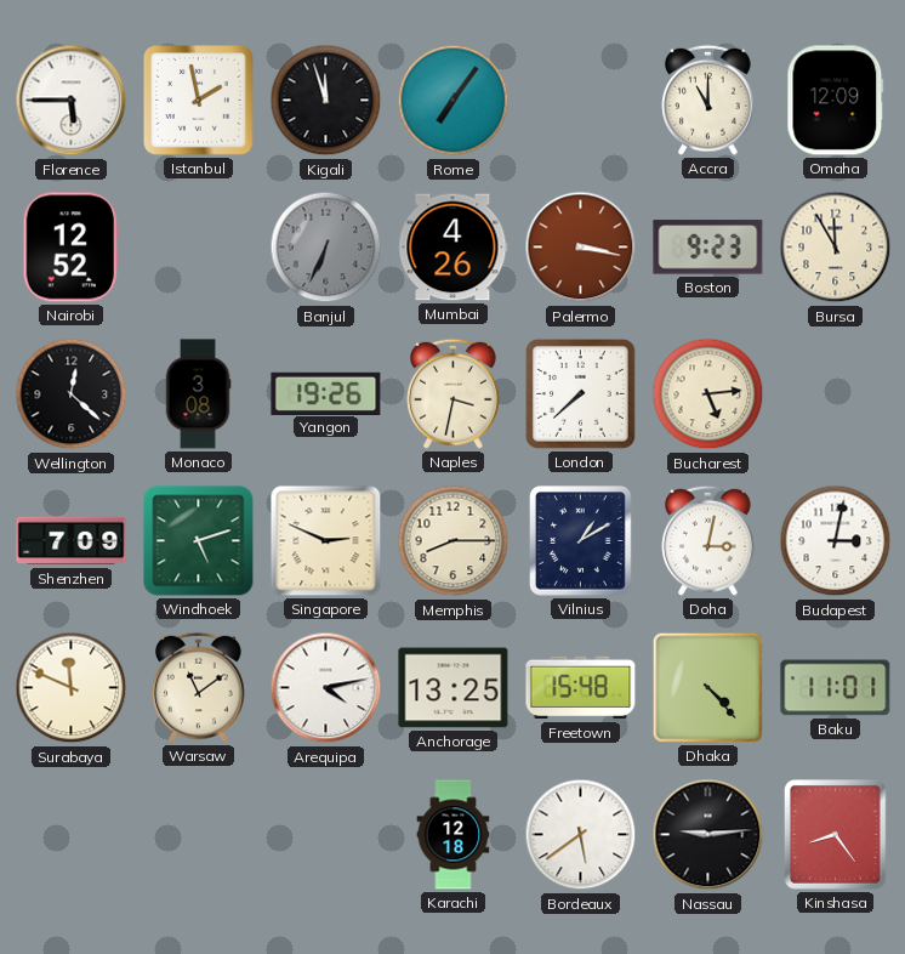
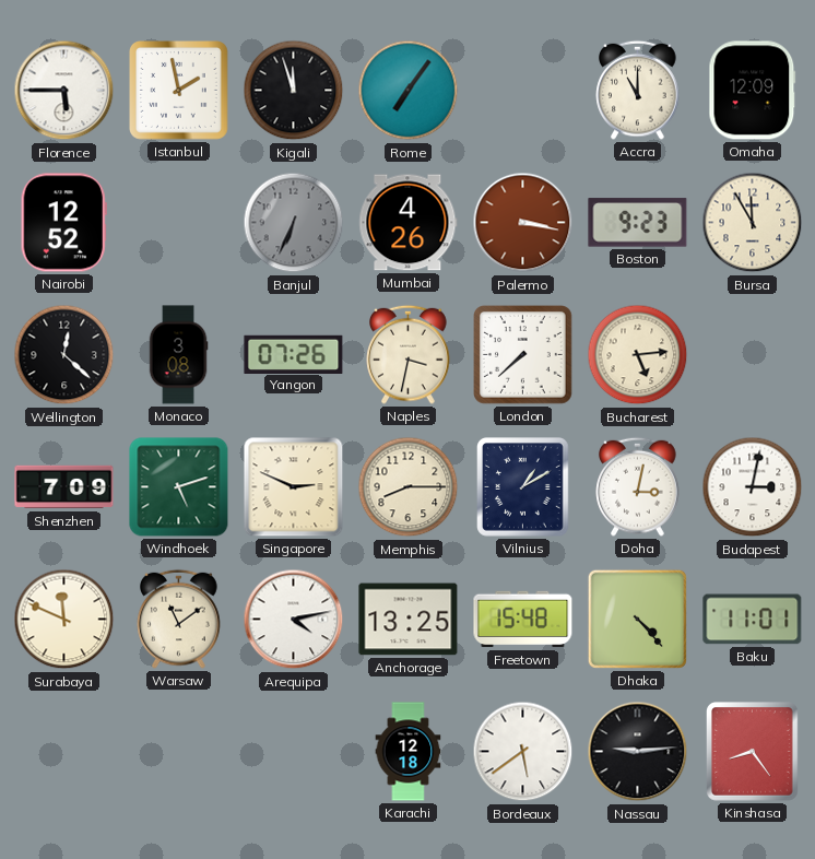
Yangon: 19:26 -> 07:26
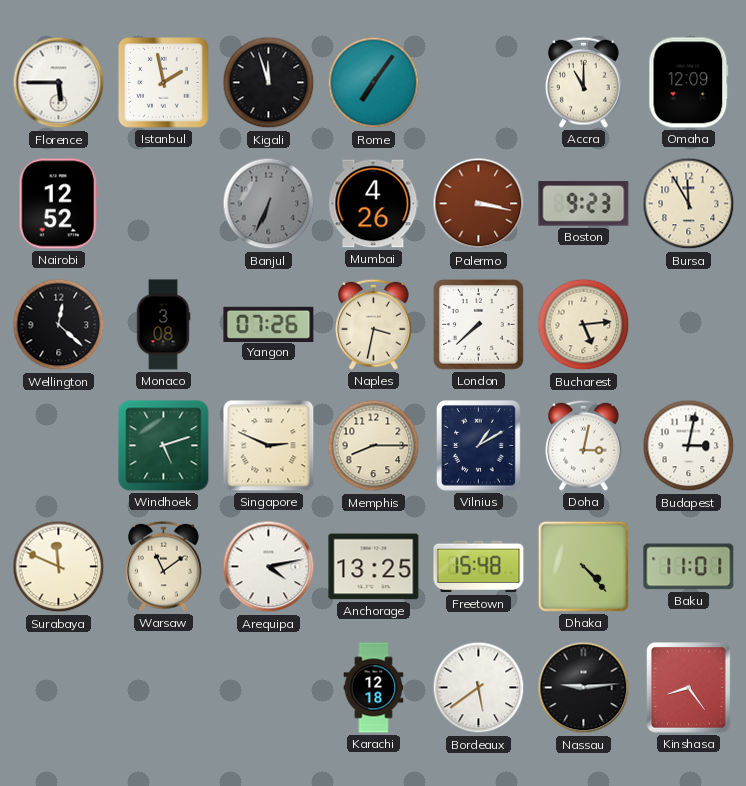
Shenzhen: 7:09 -> none
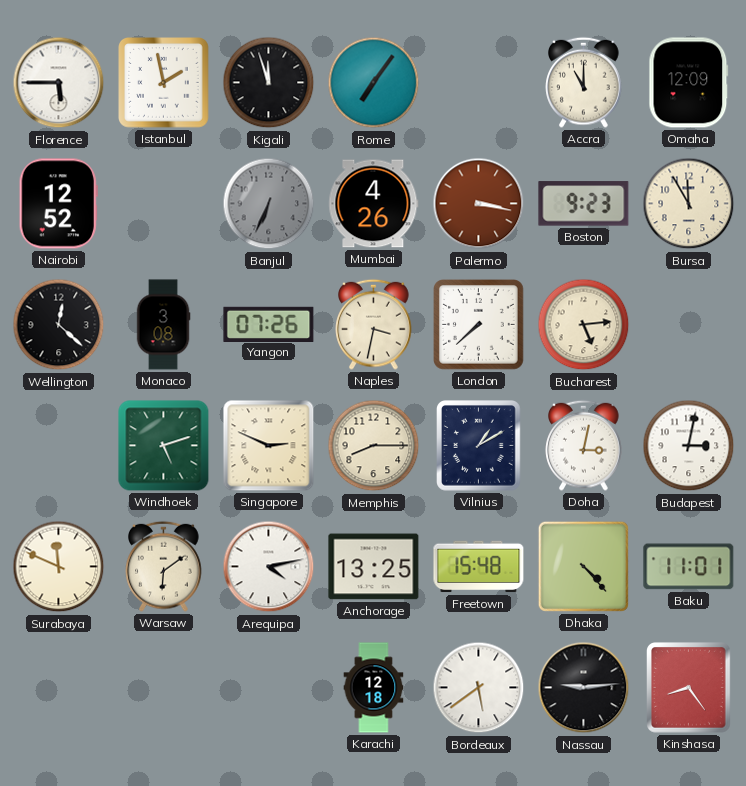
Warsaw: 11:09 -> 6:09
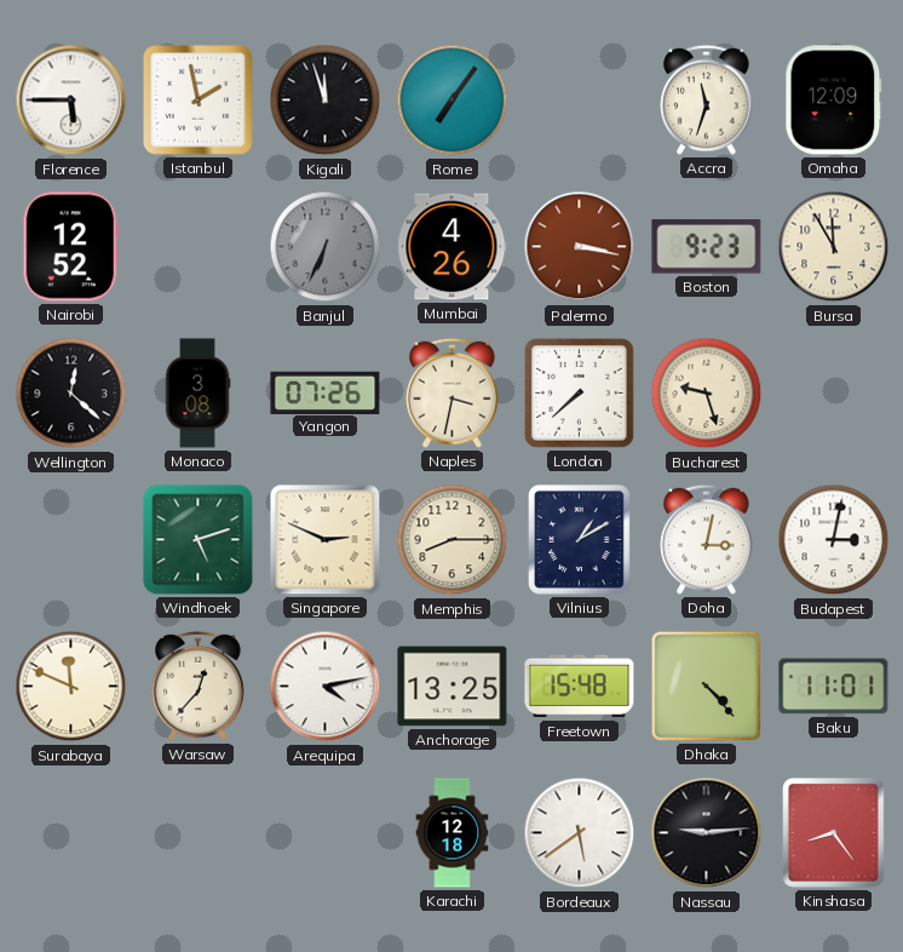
Accra: 11:00 -> 11:33
Bucharest: 5:14 -> 9:27
Warsaw: 6:09 -> 12:37
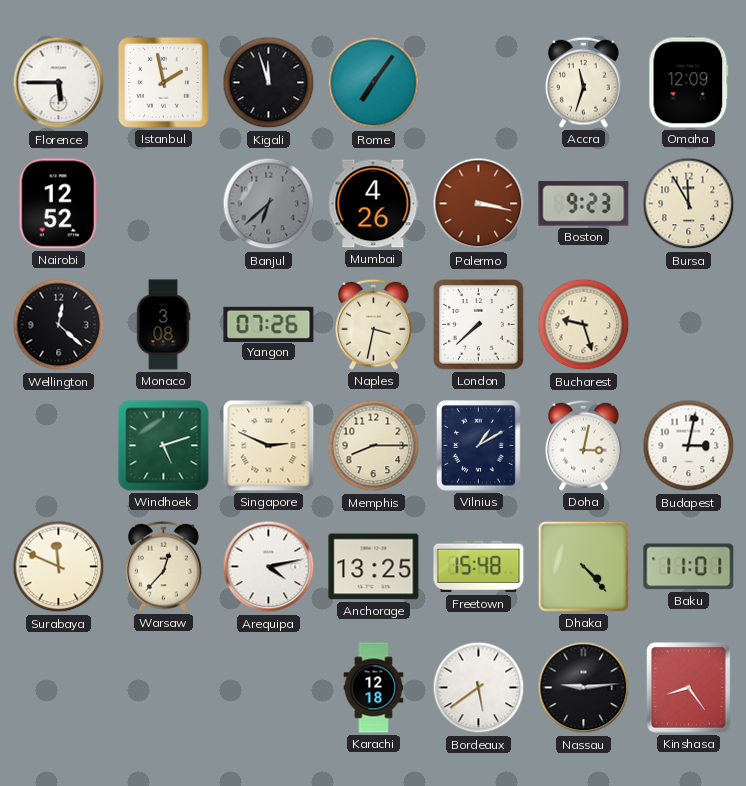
Banjul: 6:34 -> 6:38
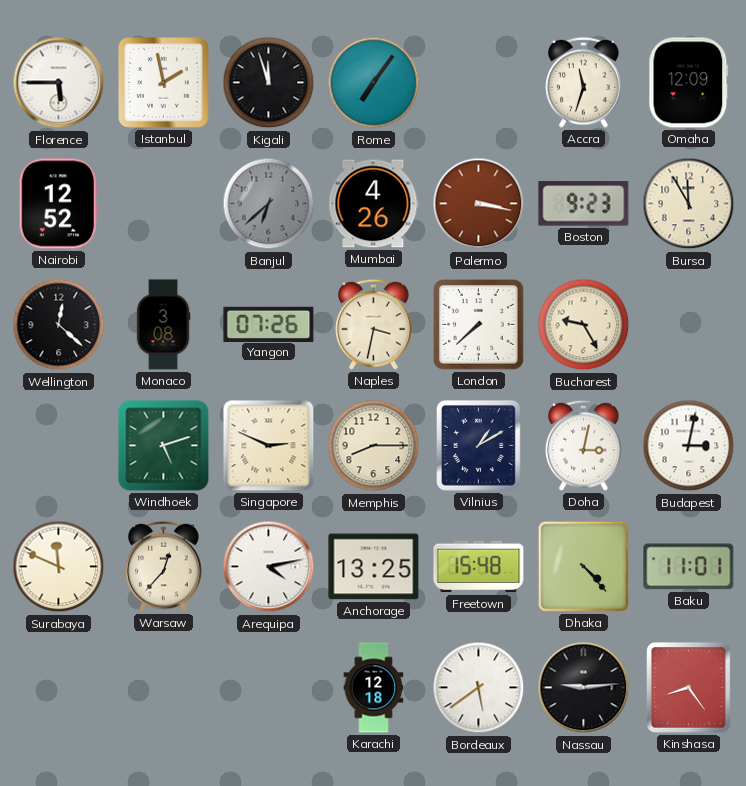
Bucharest: 9:27 -> 9:25
